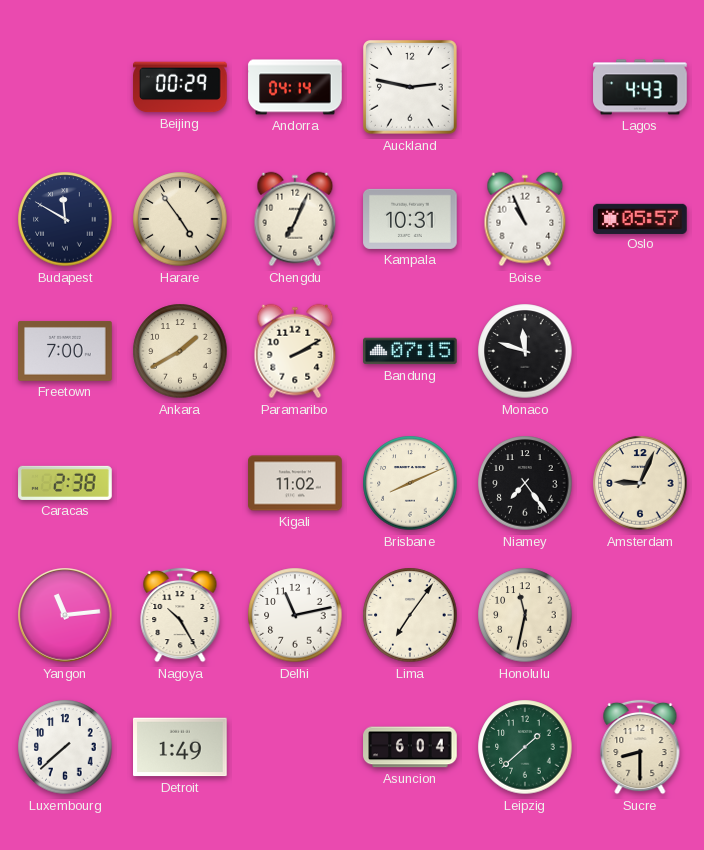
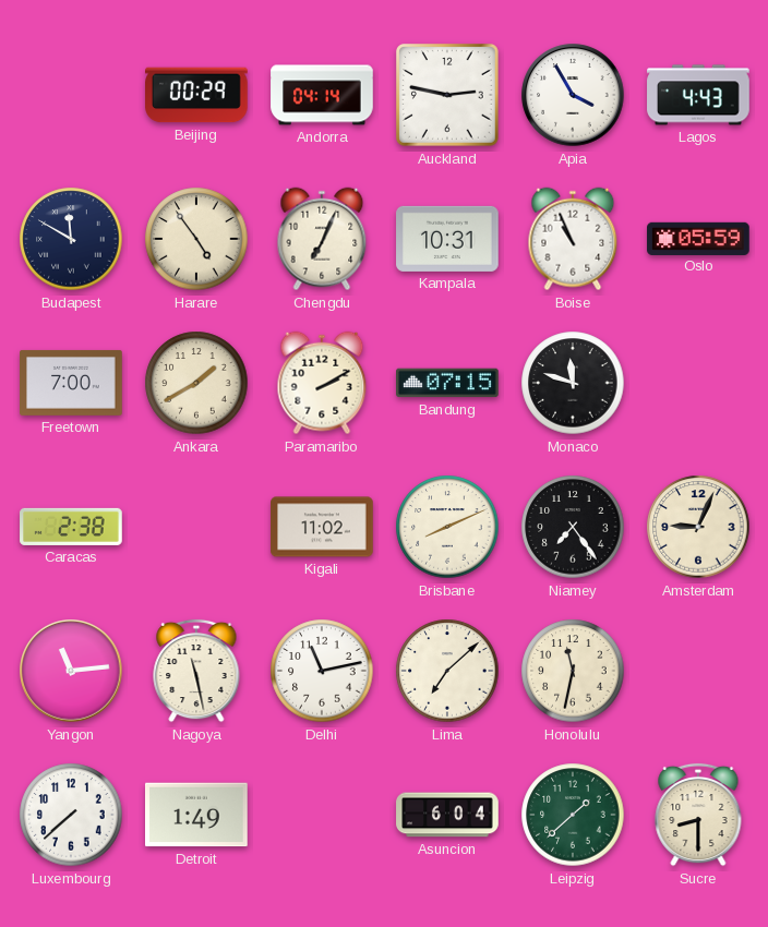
Apia: none -> 3:55
Oslo: 05:57 -> 05:59
Nagoya: 10:25 -> 11:28
Lima: 7:06 -> 7:08
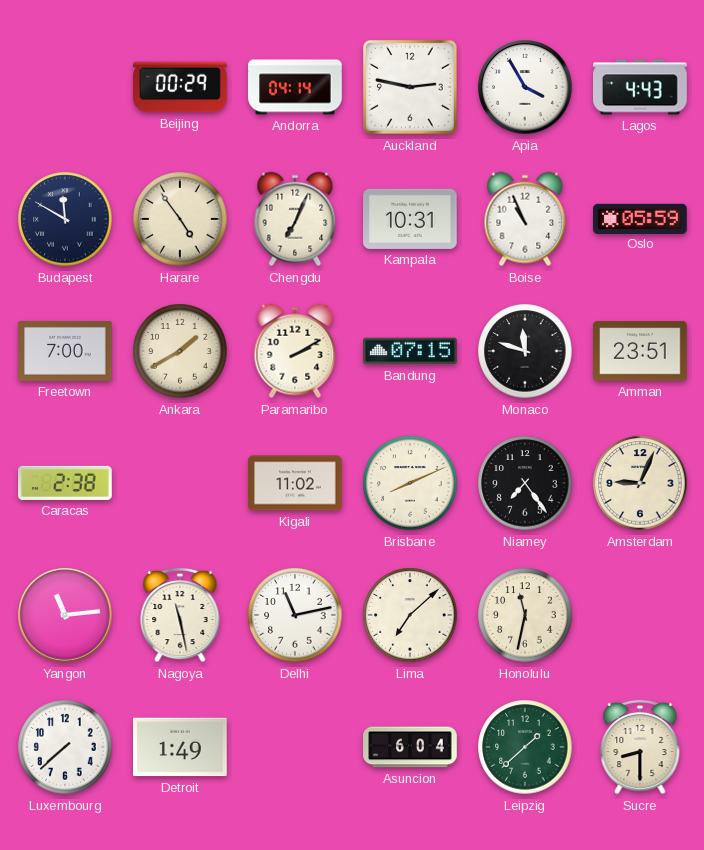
Amman: none -> 23:51
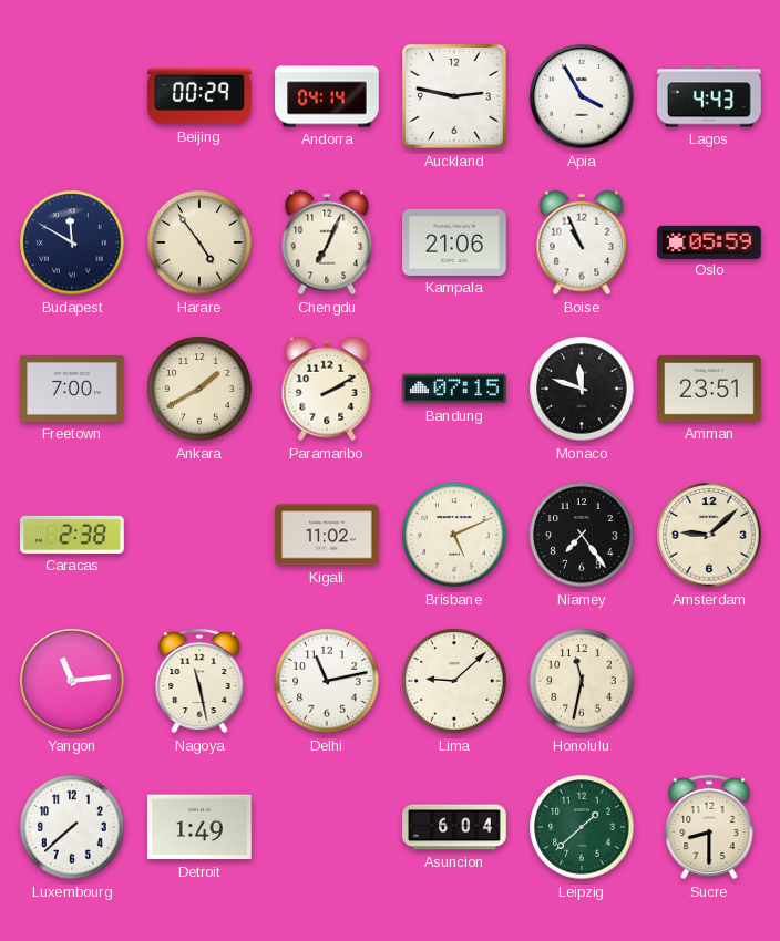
Kampala: 10:31 -> 21:06
Brisbane: 8:11 -> 5:11
Amsterdam: 9:04 -> 9:08
Lima: 7:08 -> 9:08
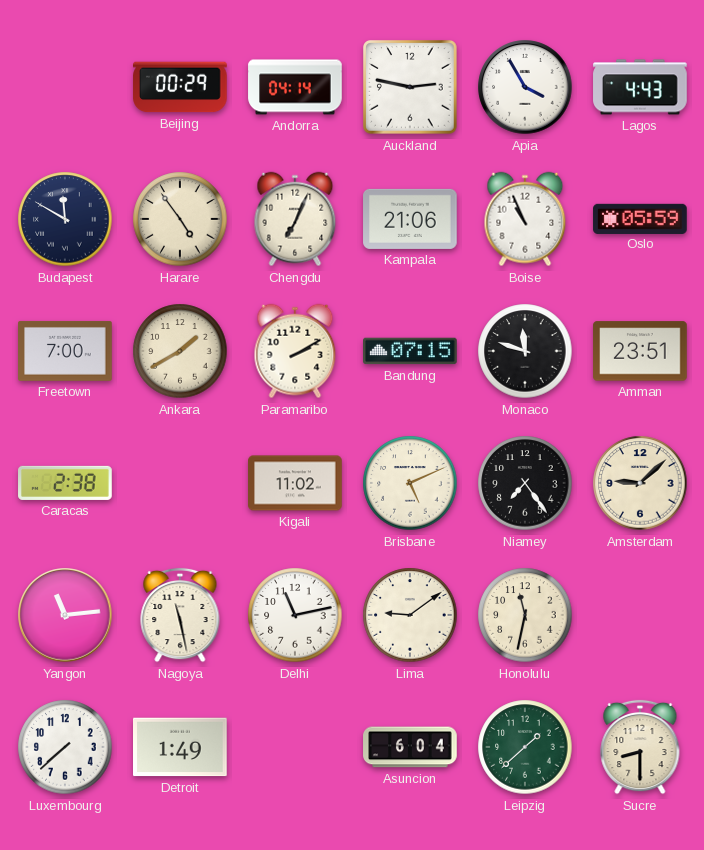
Lima: 9:08 -> 9:09
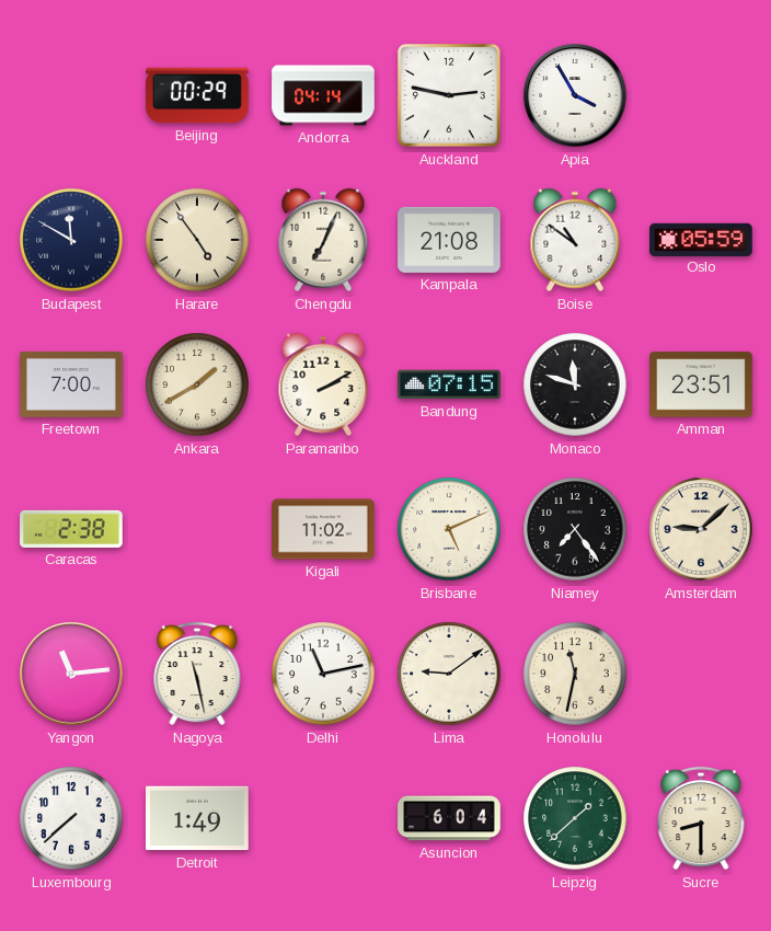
Lagos: 4:43 -> none
Kampala: 21:06 -> 21:08
Boise: 10:56 -> 10:51
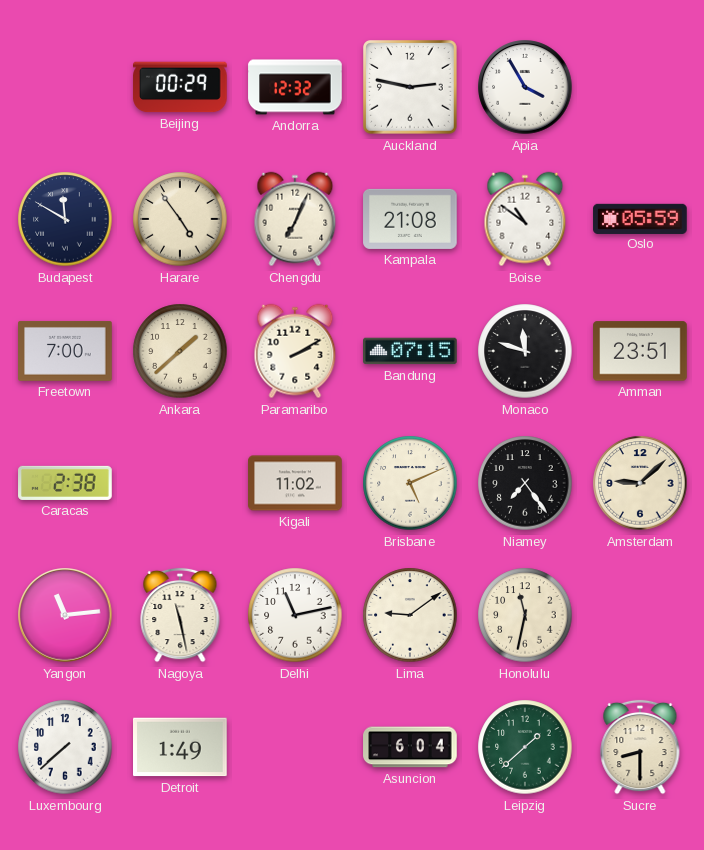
Andorra: 04:14 -> 12:32
Ankara: 1:40 -> 1:38
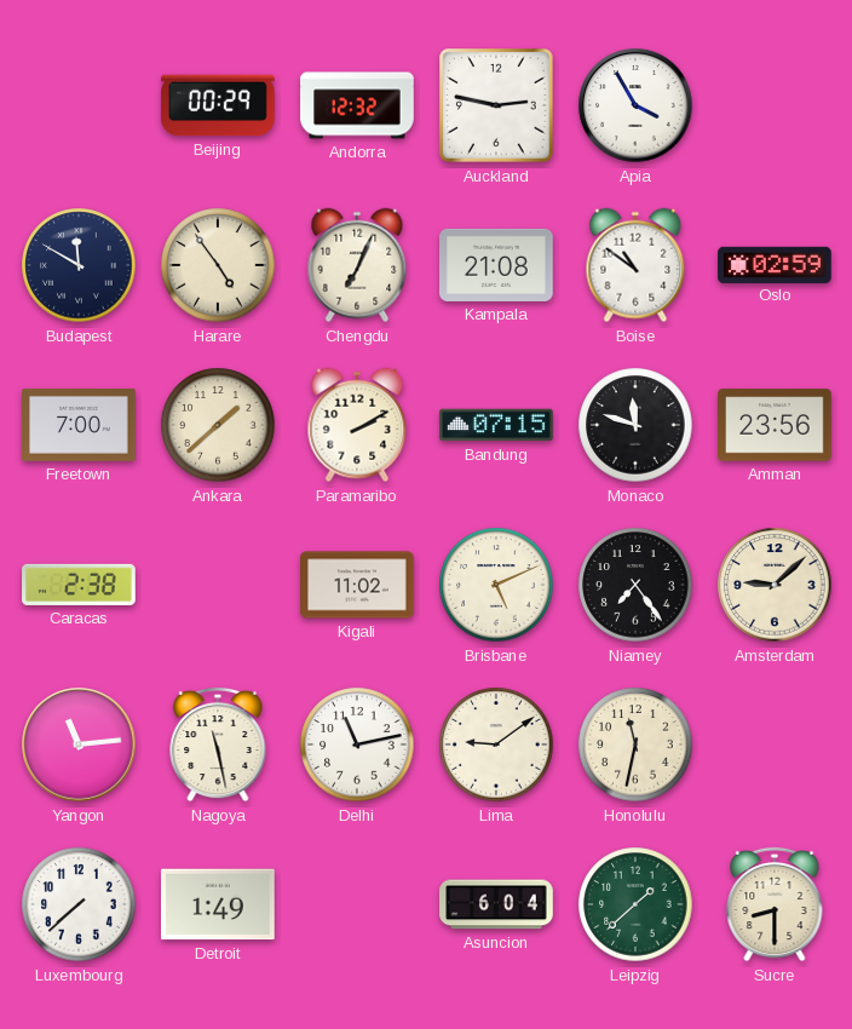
Oslo: 05:59 -> 02:59
Amman: 23:51 -> 23:56
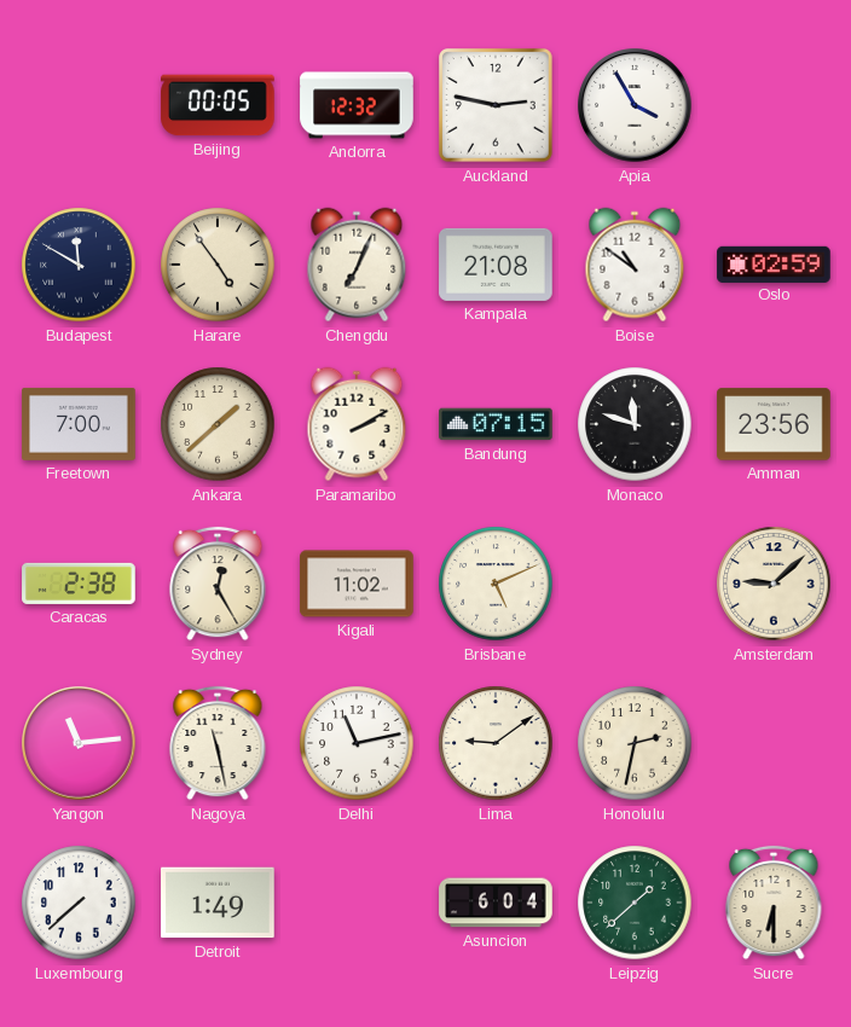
Beijing: 00:29 -> 00:05
Sydney: none -> 12:25
Niamey: 7:24 -> none
Honolulu: 11:32 -> 2:32
Sucre: 8:30 -> 6:30
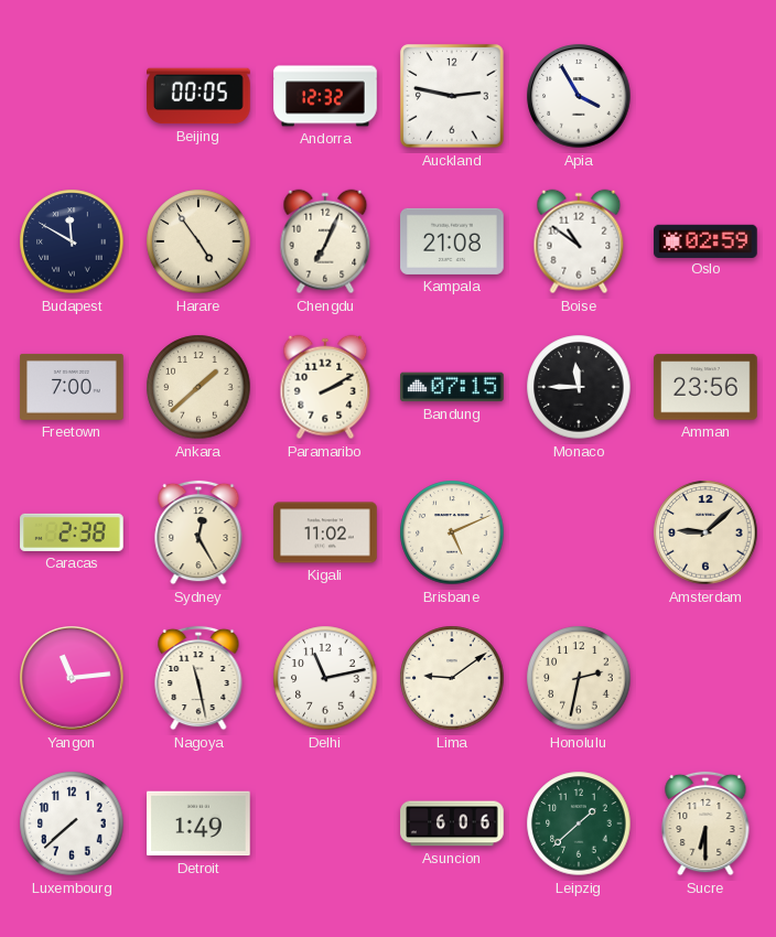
Monaco: 11:48 -> 11:45
Asuncion: 6:04 -> 6:06
